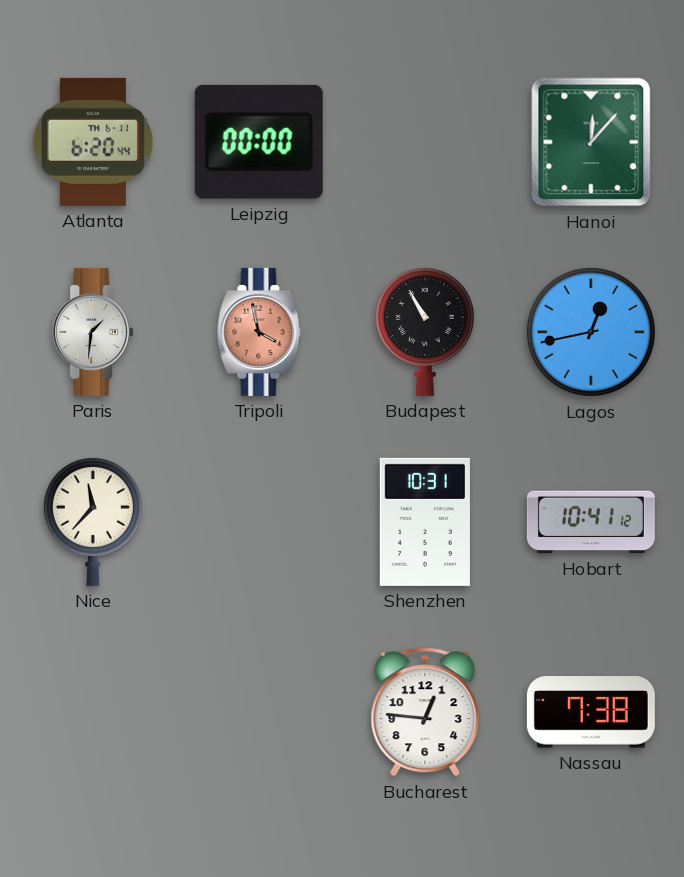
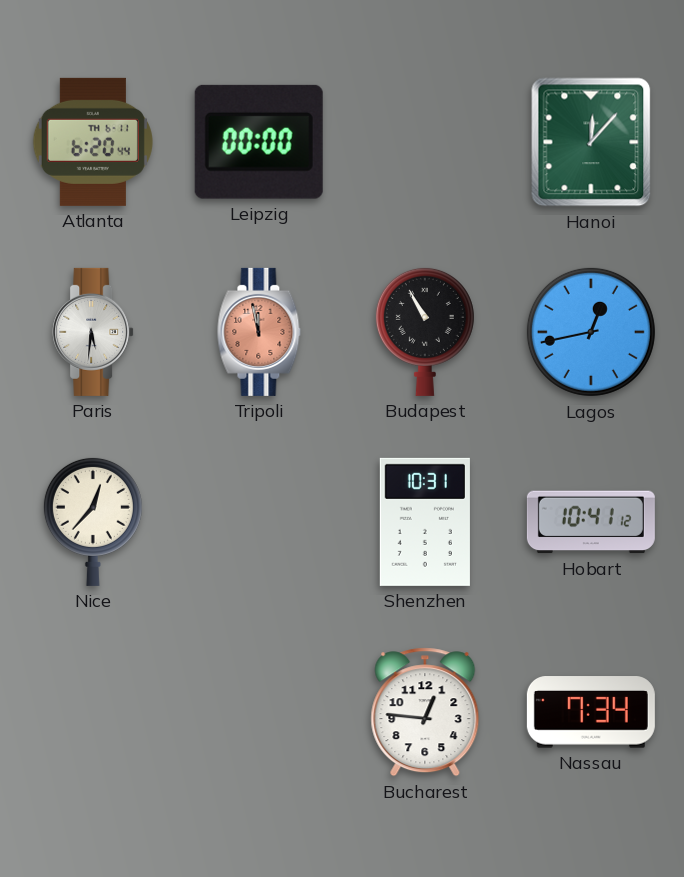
Paris: 1:31 -> 5:31
Tripoli: 3:58 -> 11:58
Nice: 11:37 -> 12:37
Nassau: 7:38 -> 7:34
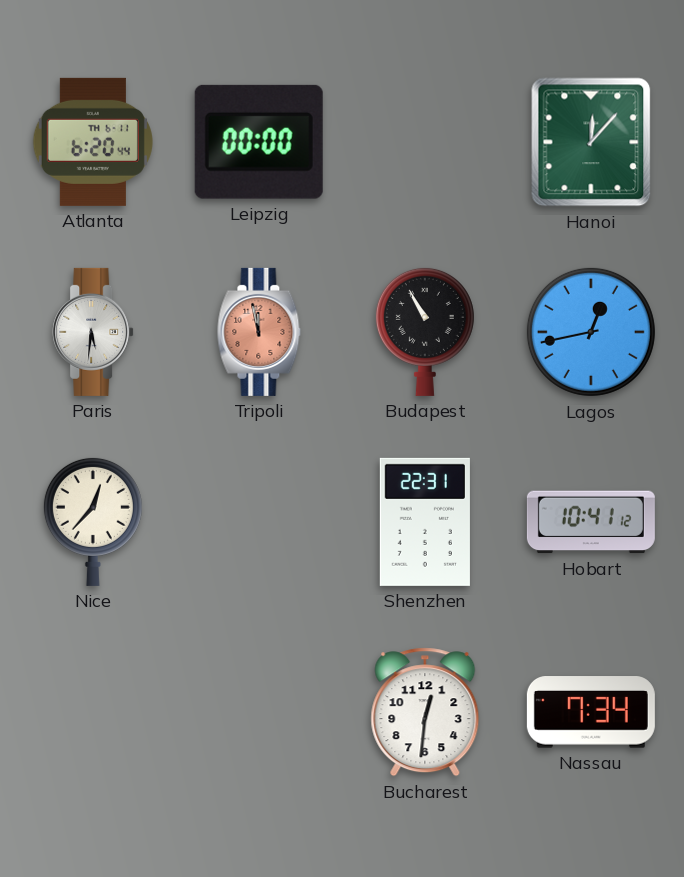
Shenzhen: 10:31 -> 22:31
Bucharest: 12:46 -> 12:31
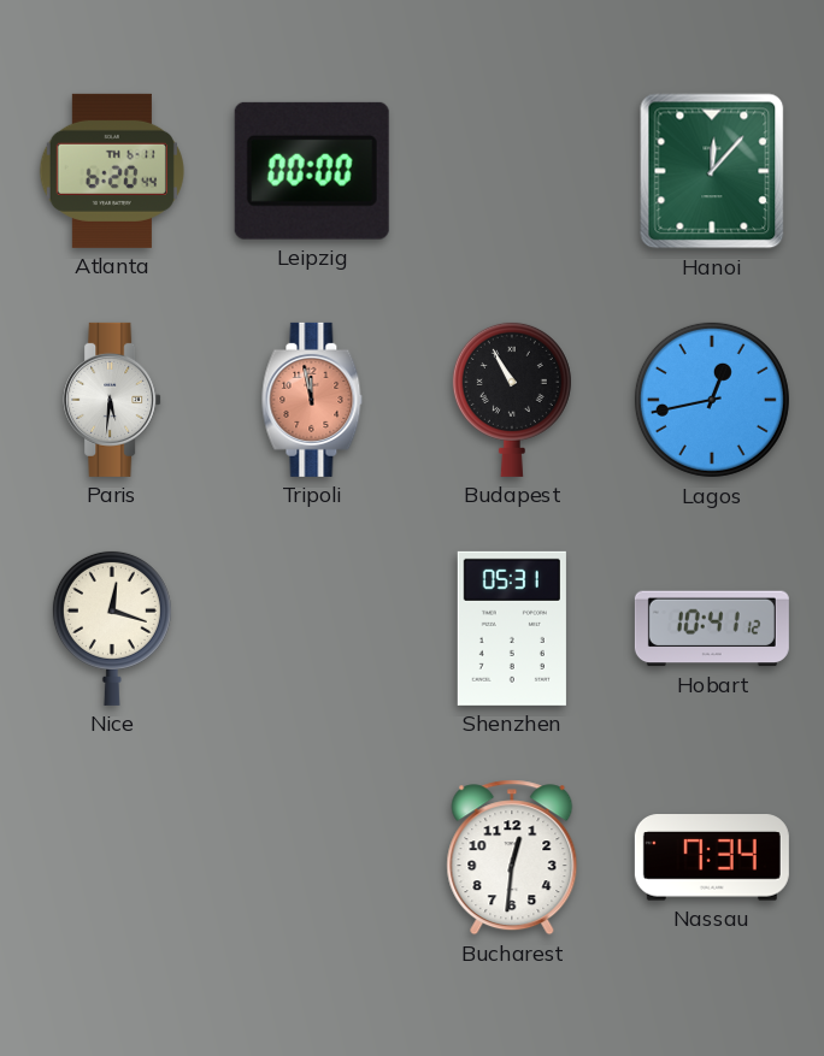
Nice: 12:37 -> 12:18
Shenzhen: 22:31 -> 05:31
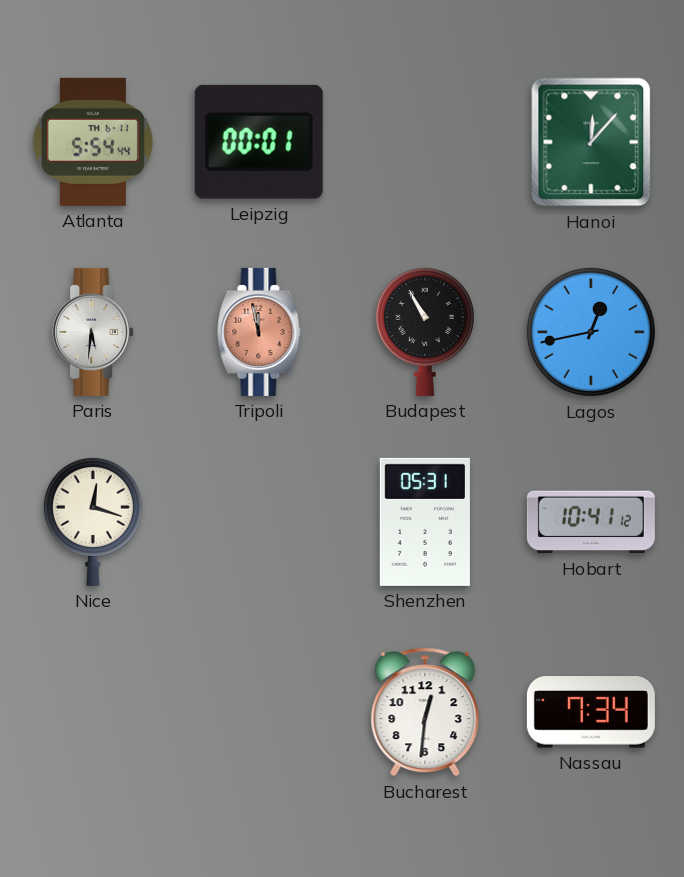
Atlanta: 6:20 -> 5:54
Leipzig: 00:00 -> 00:01
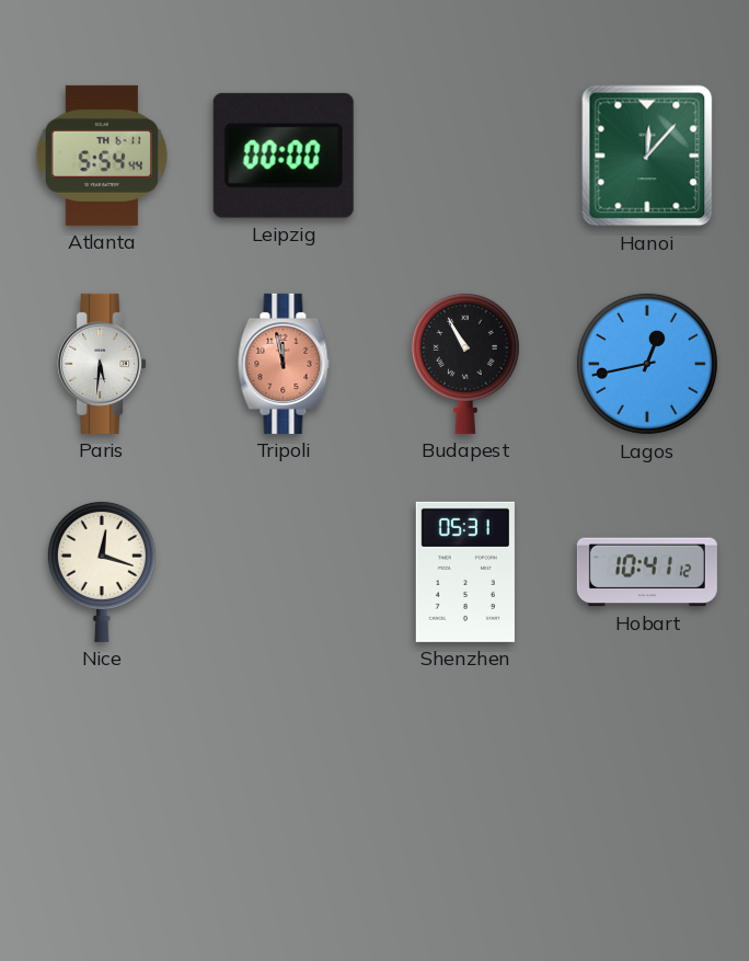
Leipzig: 00:01 -> 00:00
Bucharest: 12:31 -> none
Nassau: 7:34 -> none
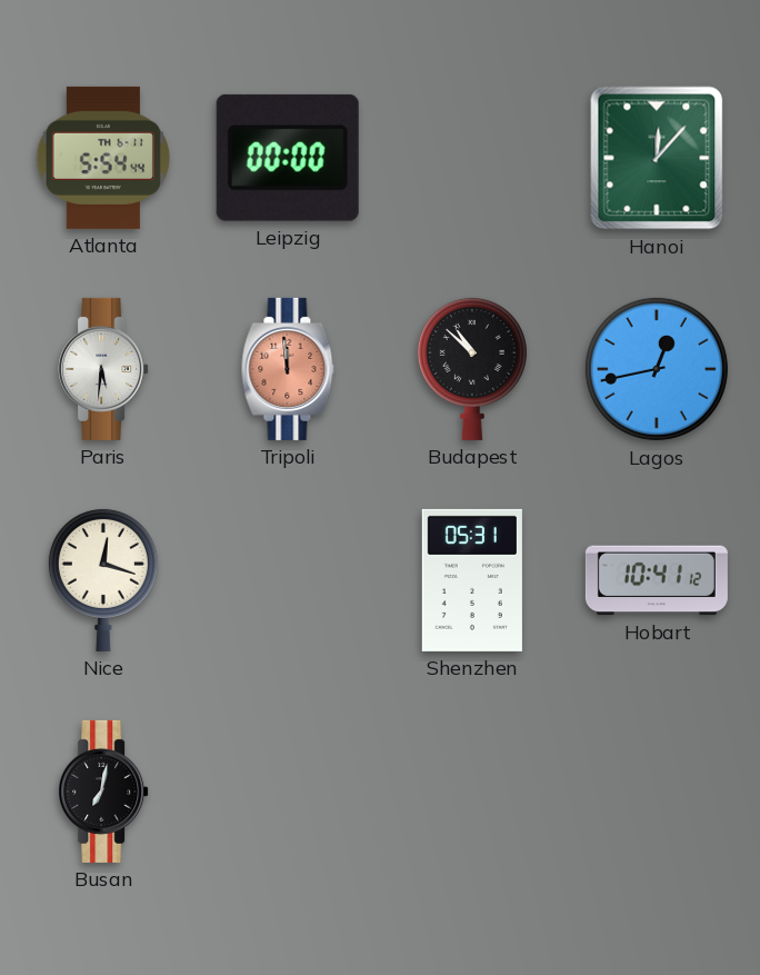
Tripoli: 11:58 -> 11:59
Budapest: 10:55 -> 10:52
Busan: none -> 7:02
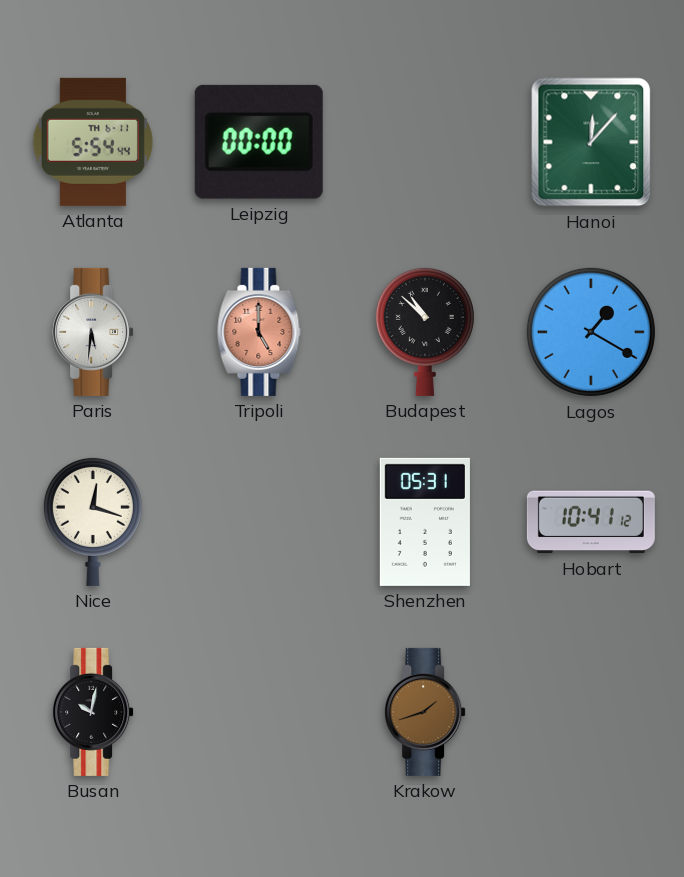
Tripoli: 11:59 -> 5:00
Lagos: 12:43 -> 1:20
Busan: 7:02 -> 10:02
Krakow: none -> 1:42
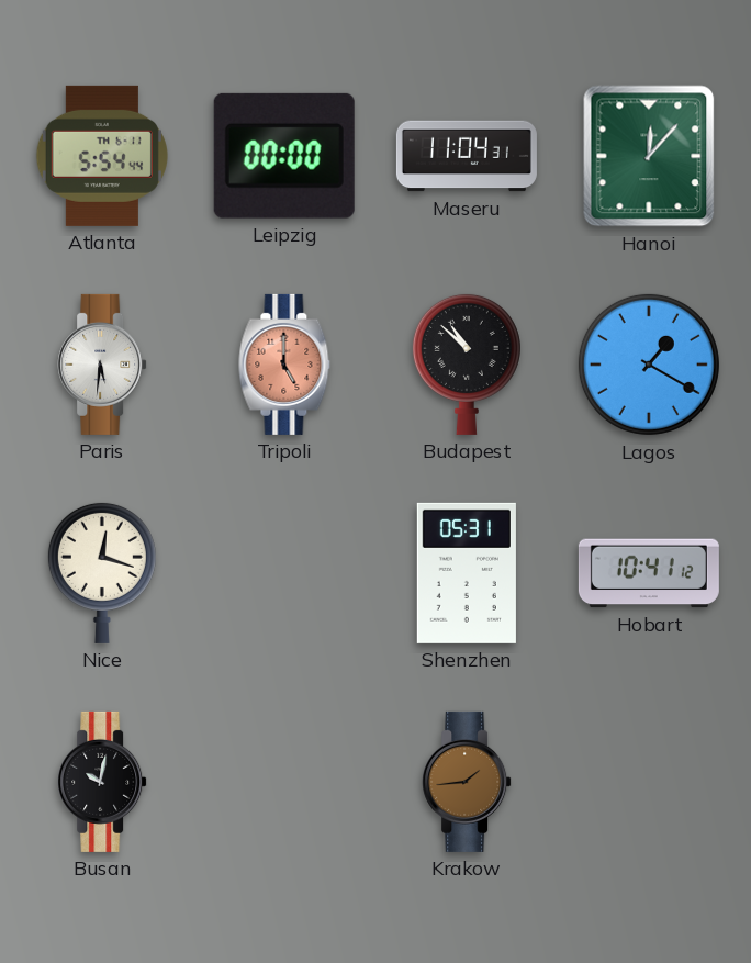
Maseru: none -> 11:04
Krakow: 1:42 -> 1:44
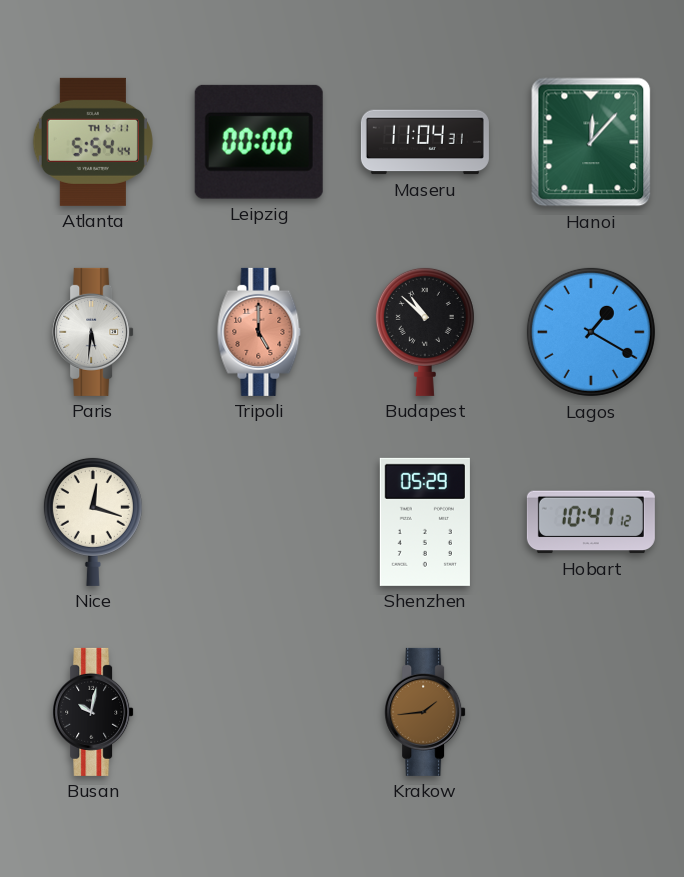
Shenzhen: 05:31 -> 05:29
